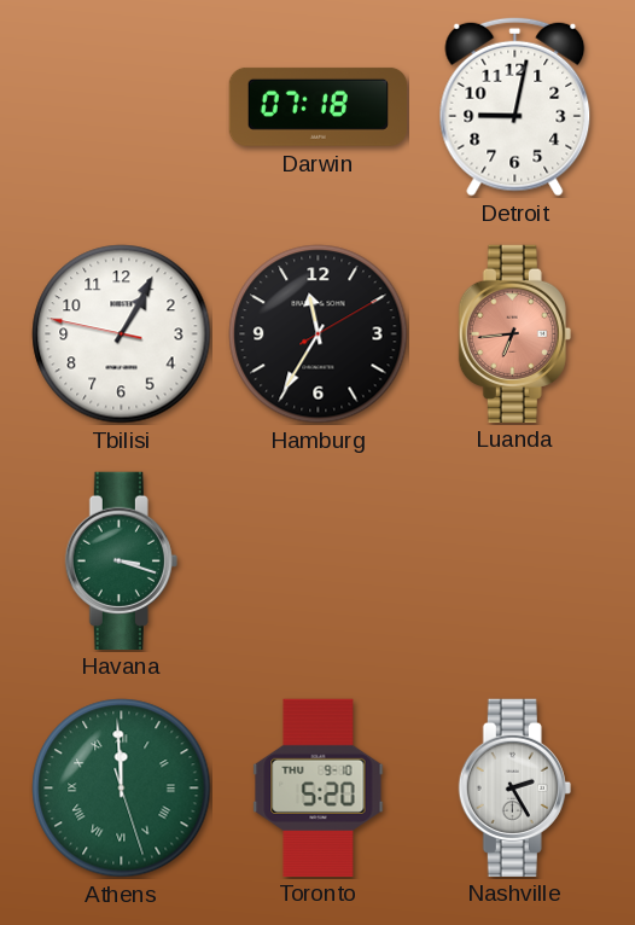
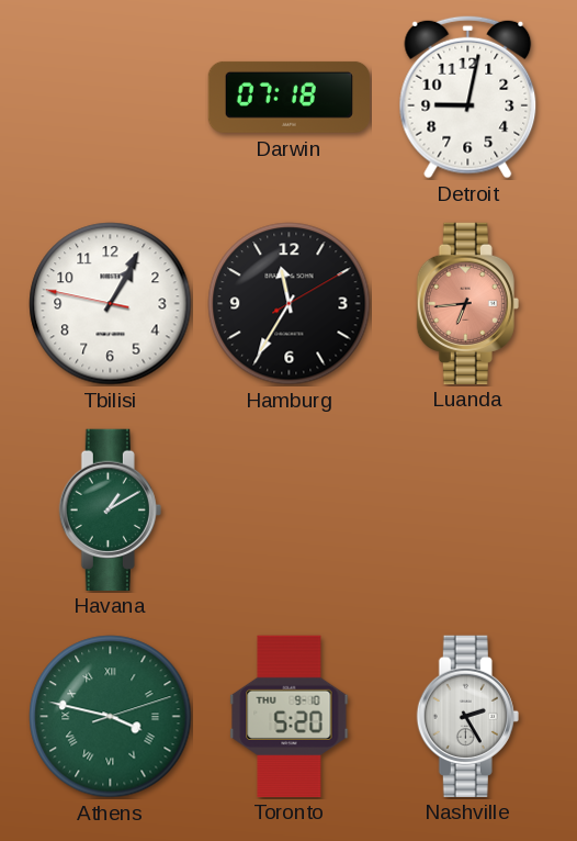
Havana: 3:18 -> 1:10
Athens: 11:59 -> 3:47
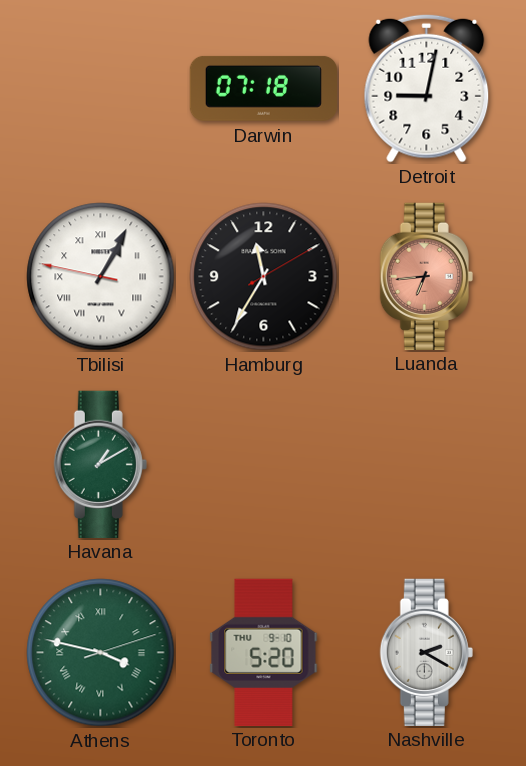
Tbilisi numerals: Arabic -> Roman
Nashville: 2:25 -> 2:20
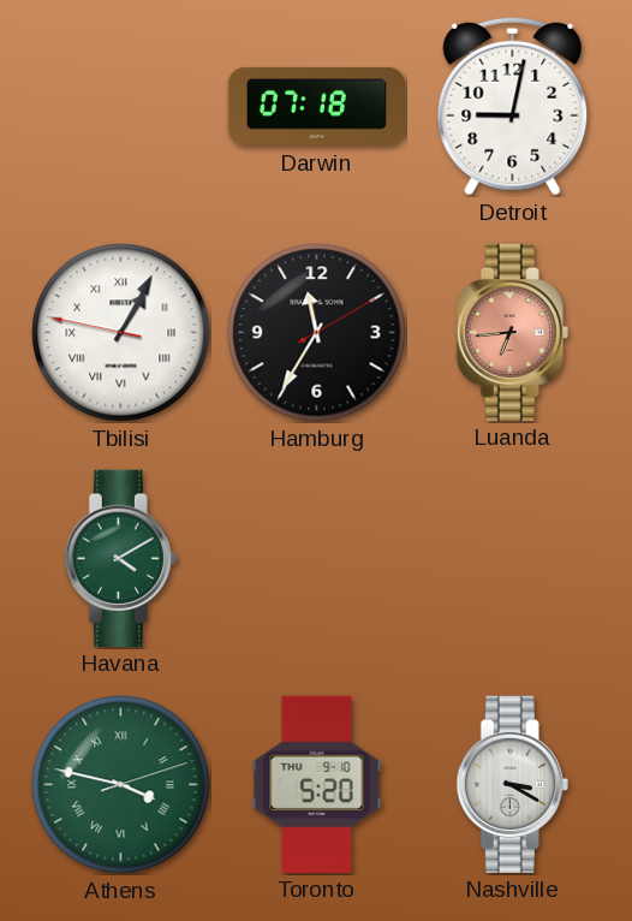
Havana: 1:10 -> 4:10
Nashville: 2:20 -> 3:20
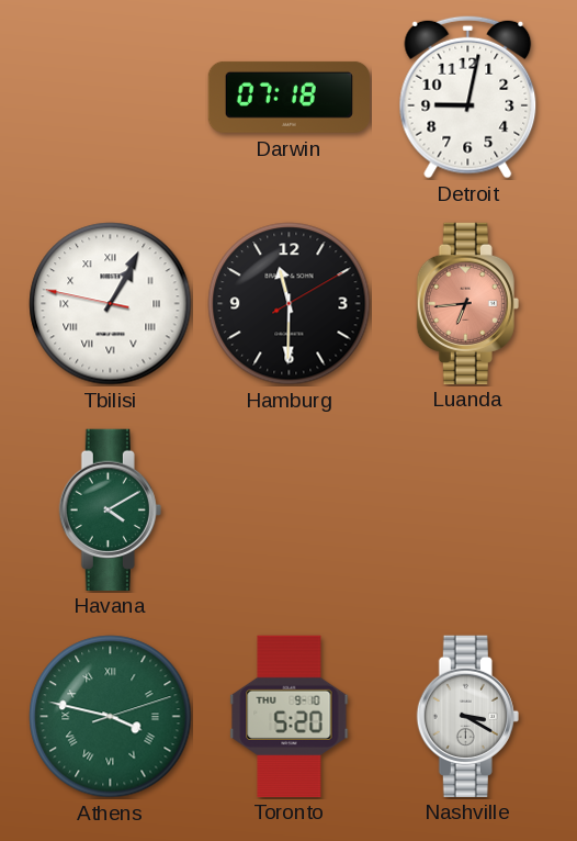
Hamburg: 11:35 -> 11:30
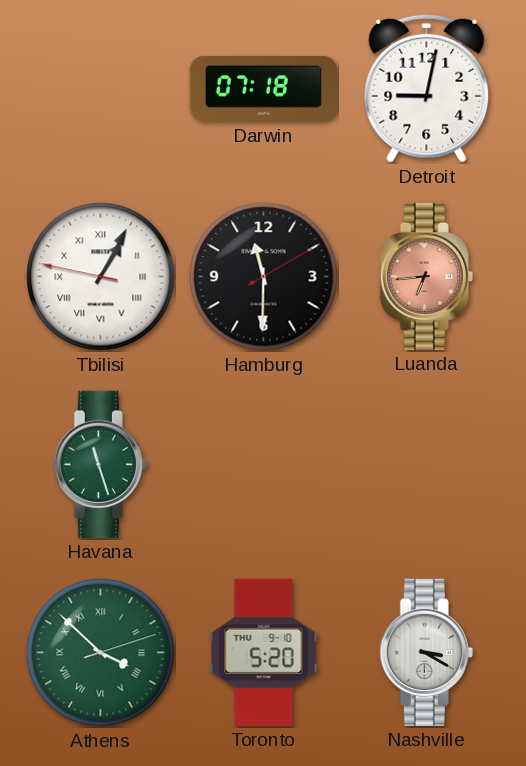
Havana: 4:10 -> 11:27
Athens: 3:47 -> 3:52
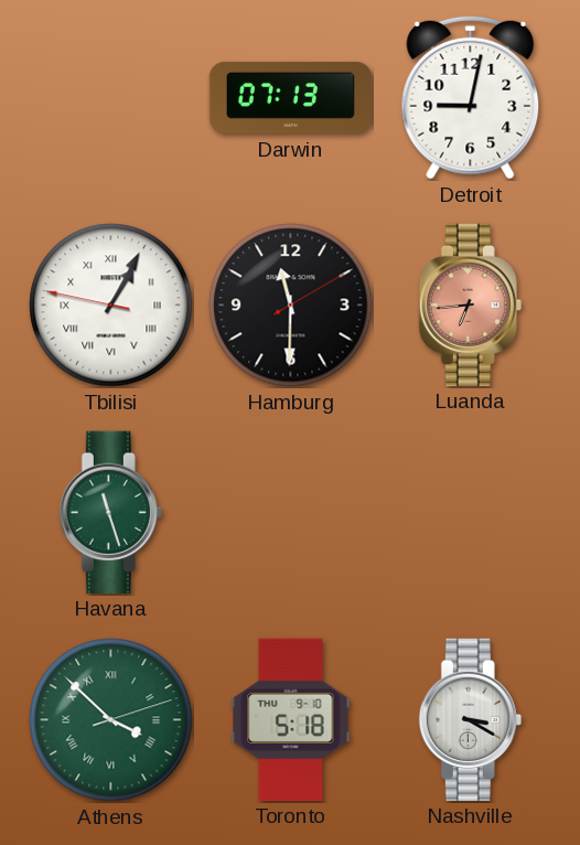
Darwin: 07:18 -> 07:13
Toronto: 5:20 -> 5:18
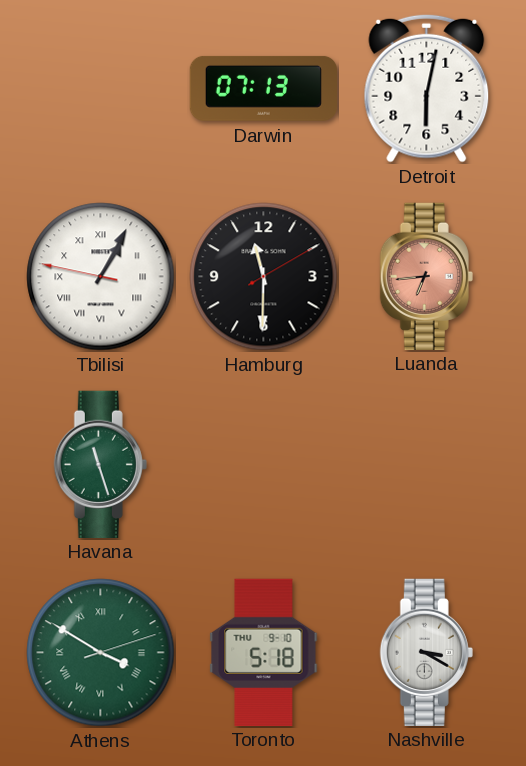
Detroit: 9:02 -> 6:02
Athens: 3:52 -> 3:50
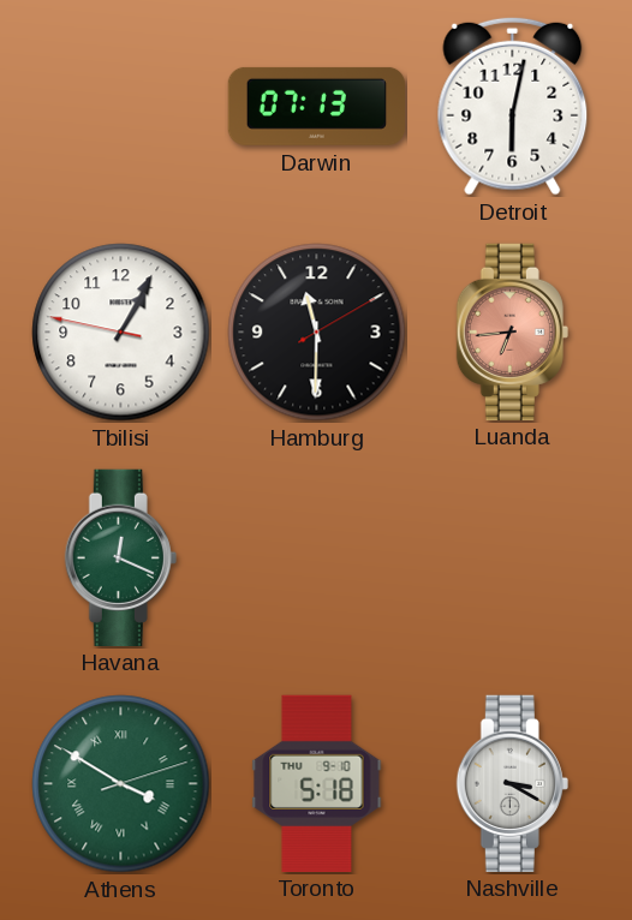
Tbilisi numerals: Roman -> Arabic
Havana: 11:27 -> 12:19
